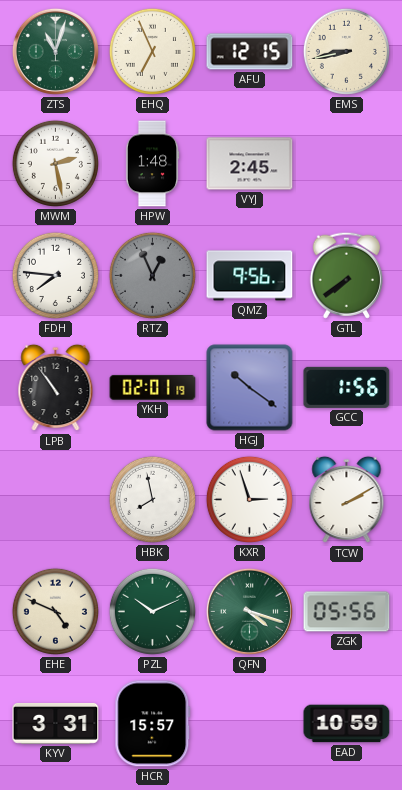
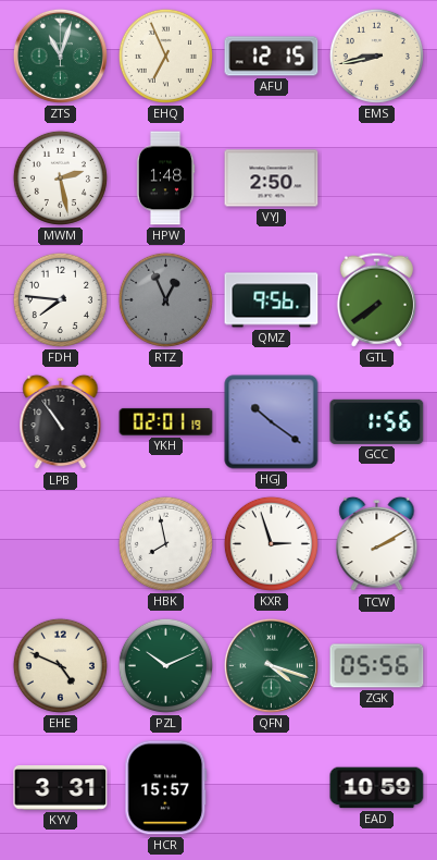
VYJ: 2:45 -> 2:50
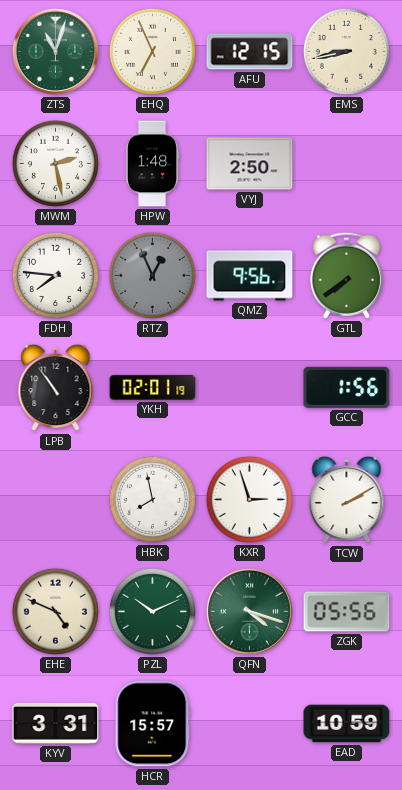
HGJ: 10:21 -> none
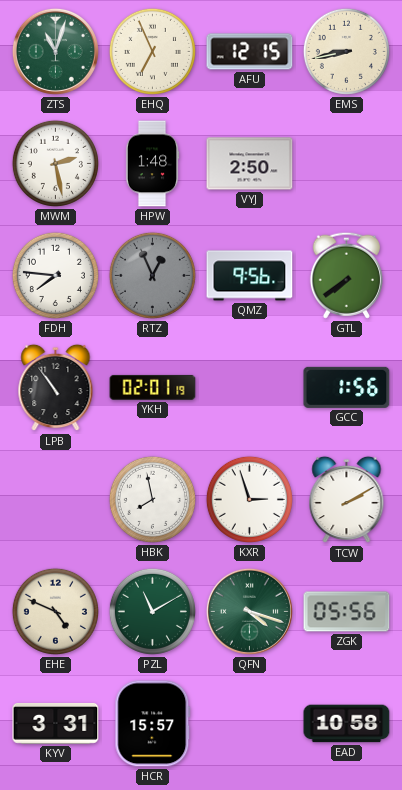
PZL: 10:11 -> 11:10
EAD: 10:59 -> 10:58
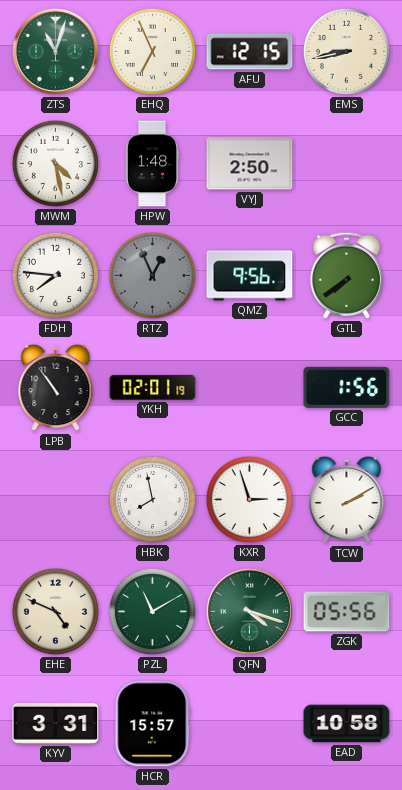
MWM: 2:28 -> 4:28
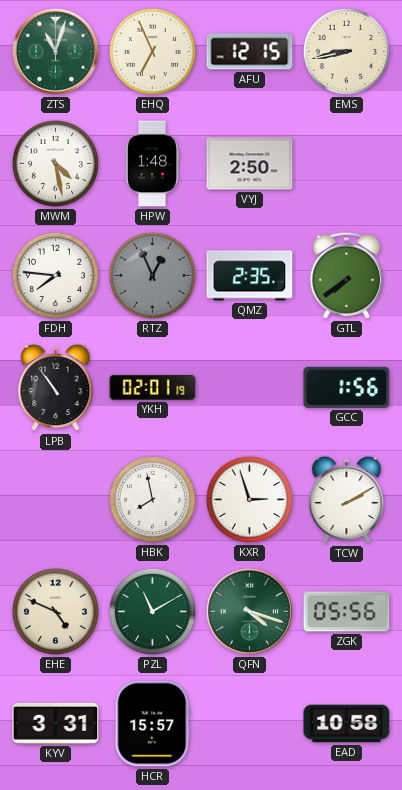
QMZ: 9:56 -> 2:35
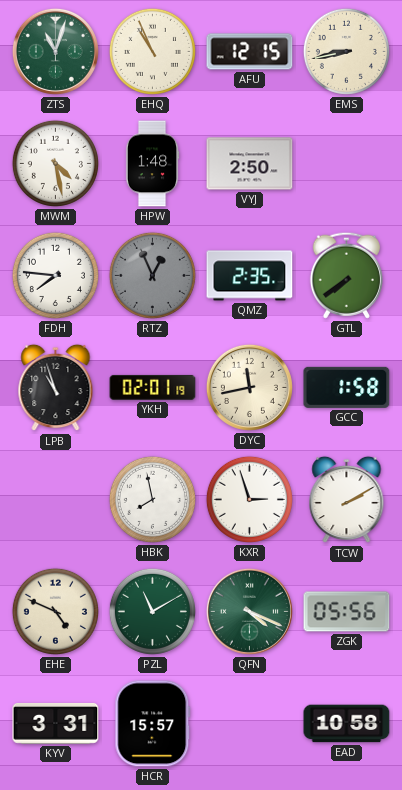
EHQ: 6:56 -> 10:56
LPB: 10:54 -> 10:57
DYC: none -> 11:43
GCC: 1:56 -> 1:58
QFN: 4:18 -> 4:19
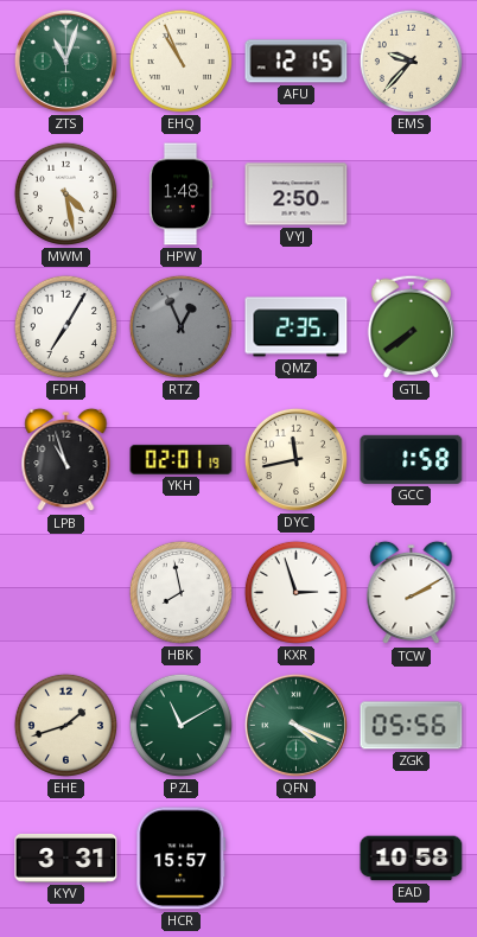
EMS: 8:43 -> 9:37
FDH: 7:46 -> 7:05
EHE: 4:49 -> 1:42
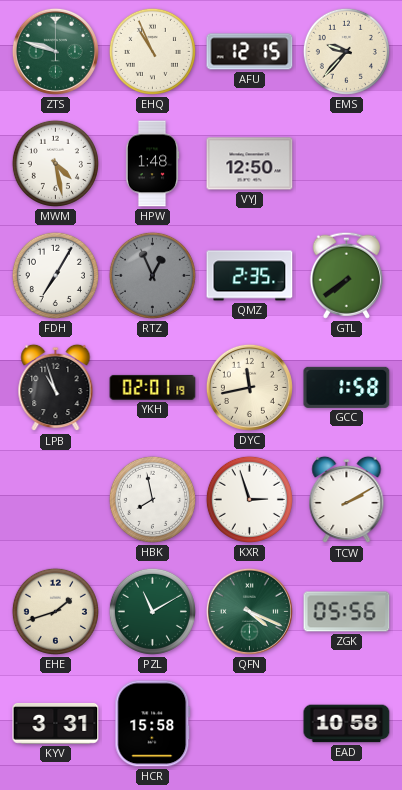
ZTS: 11:03 -> 9:48
VYJ: 2:50 -> 12:50
HCR: 15:57 -> 15:58
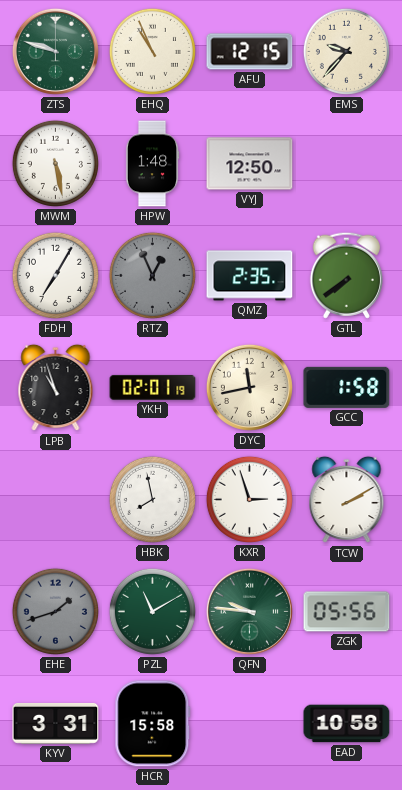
MWM: 4:28 -> 5:28
EHE dial: cream -> grey
QFN: 4:19 -> 9:46
